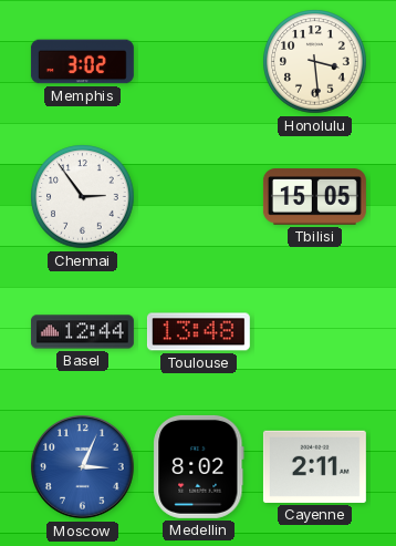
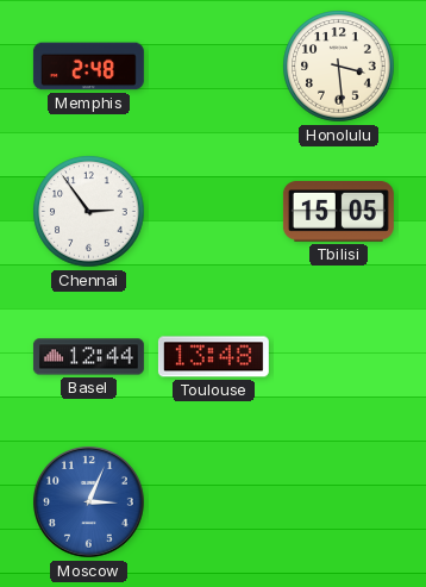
Memphis: 3:02 -> 2:48
Medellin: 8:02 -> none
Cayenne: 2:11 -> none
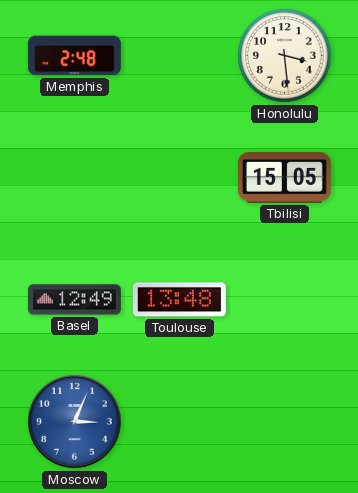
Chennai: 2:54 -> none
Basel: 12:44 -> 12:49
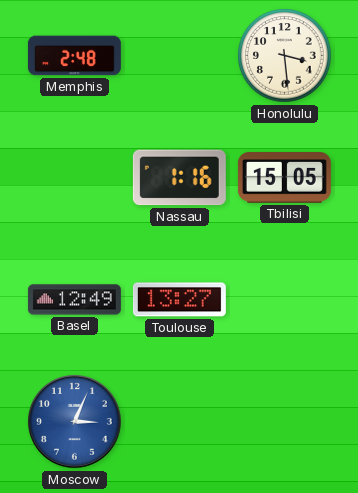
Nassau: none -> 1:16
Toulouse: 13:48 -> 13:27
